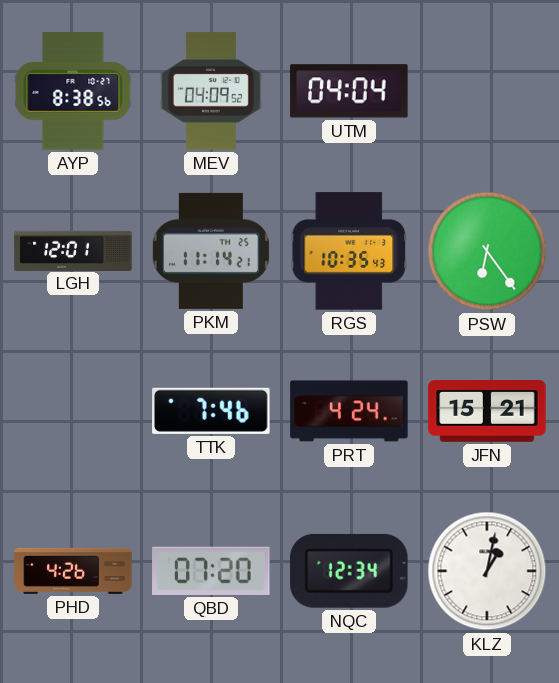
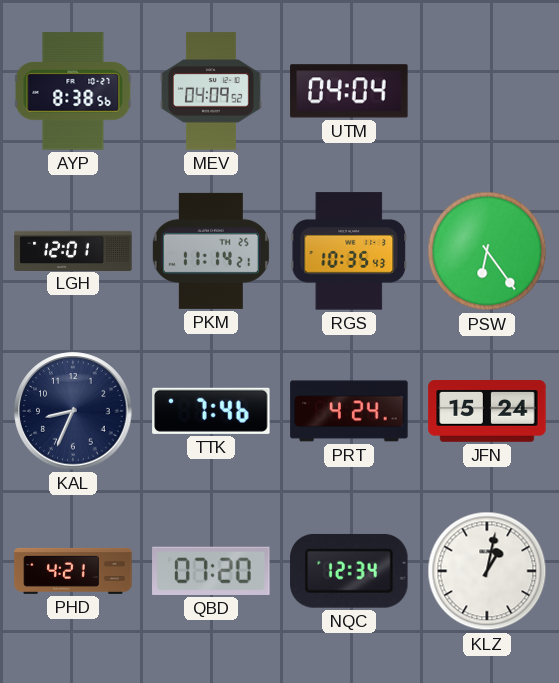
KAL: none -> 8:34
JFN: 15:21 -> 15:24
PHD: 4:26 -> 4:21
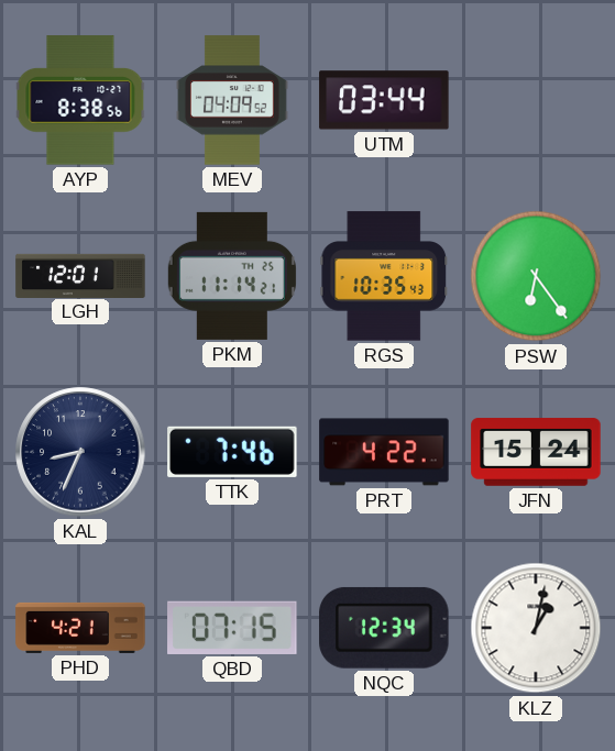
UTM: 04:04 -> 03:44
PRT: 4:24 -> 4:22
QBD: 07:20 -> 07:15
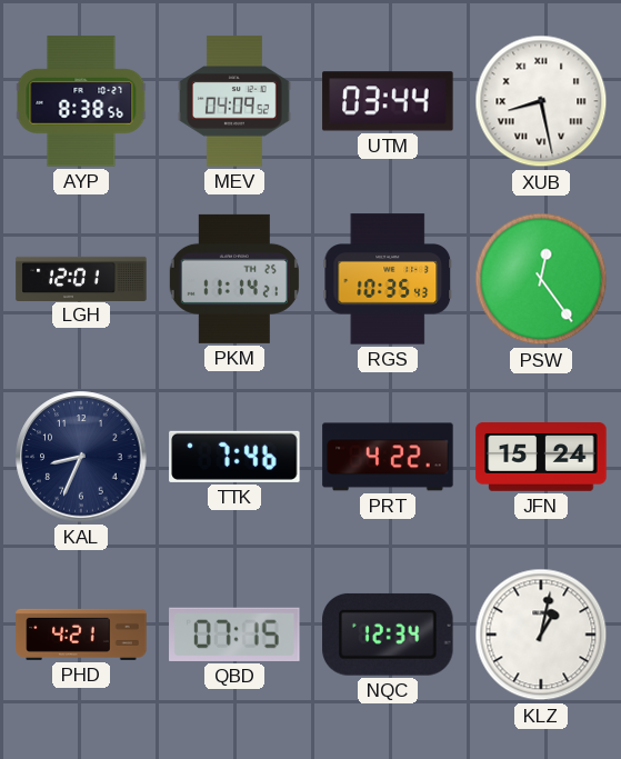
XUB: none -> 8:28
PSW: 6:24 -> 12:24
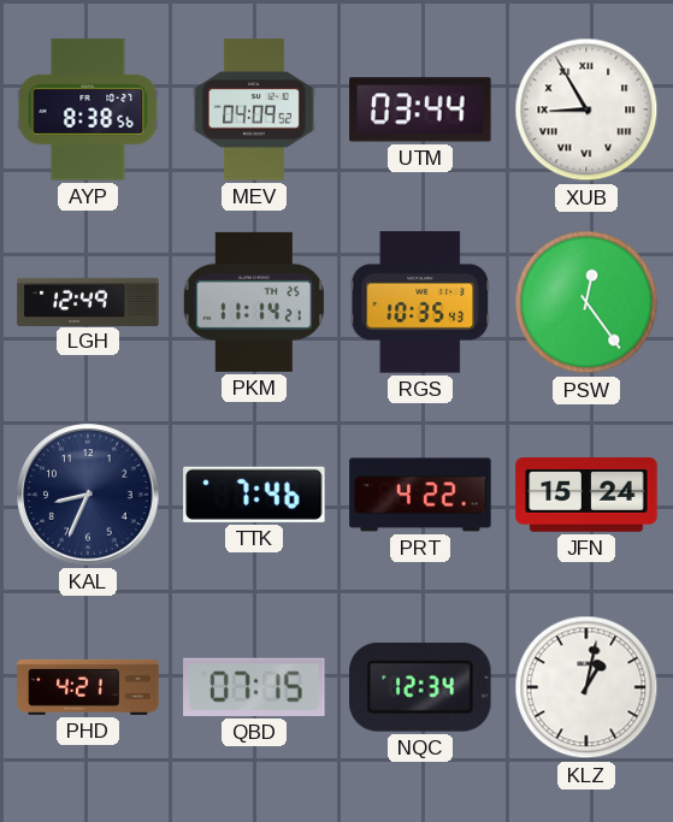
XUB: 8:28 -> 8:55
LGH: 12:01 -> 12:49
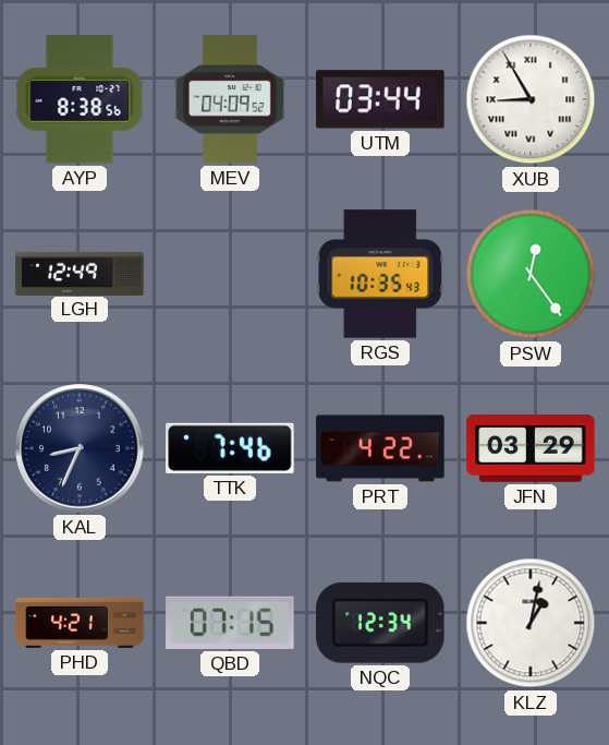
PKM: 11:14 -> none
JFN: 15:24 -> 03:29
